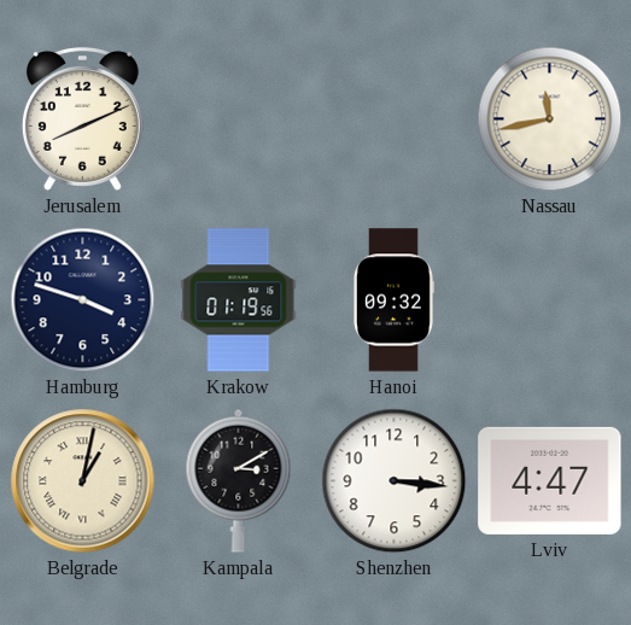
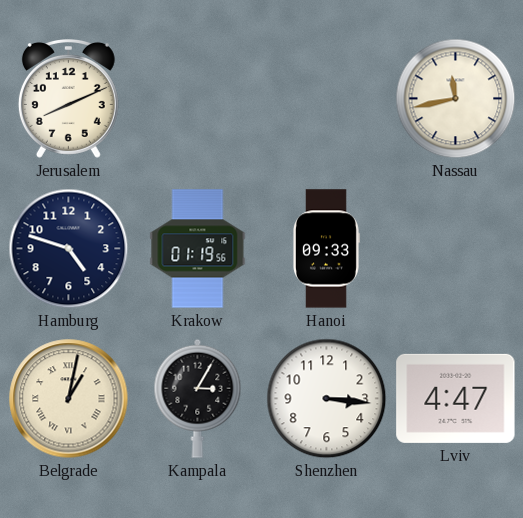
Hamburg: 3:48 -> 4:48
Hanoi: 09:32 -> 09:33
Kampala: 3:10 -> 3:05
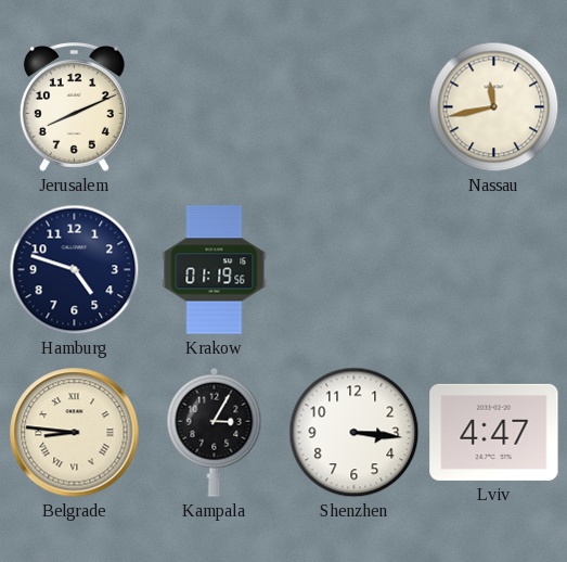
Hanoi: 09:33 -> none
Belgrade: 1:02 -> 8:46
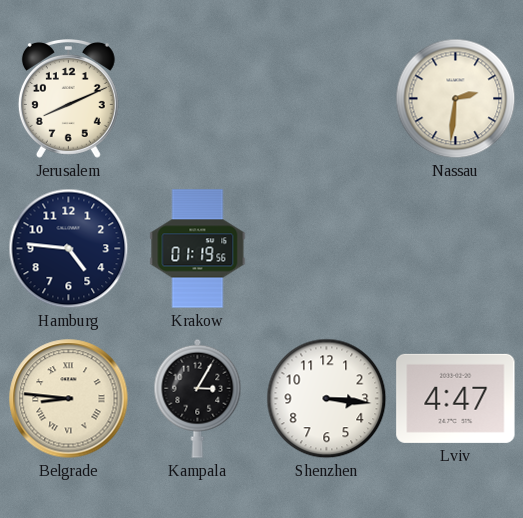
Nassau: 11:43 -> 2:31
Hamburg: 4:48 -> 4:46
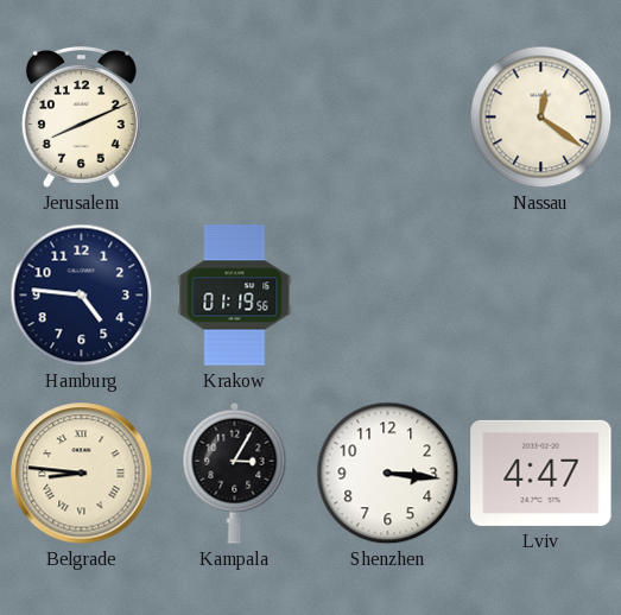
Nassau: 2:31 -> 12:21
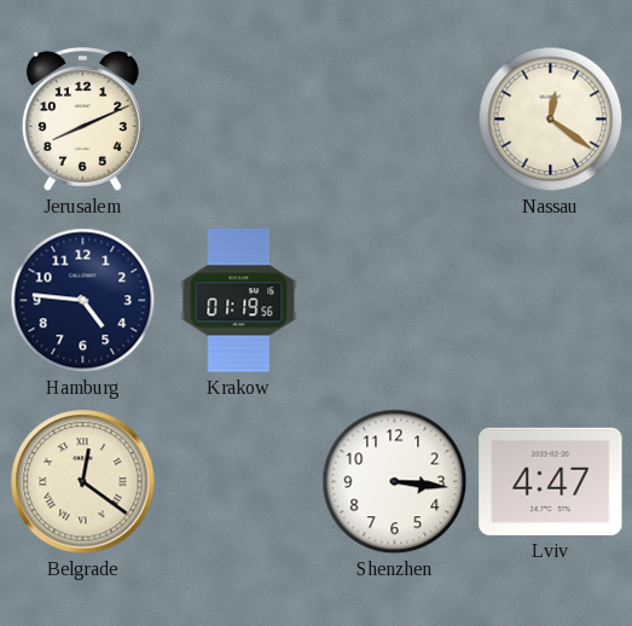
Belgrade: 8:46 -> 12:21
Kampala: 3:05 -> none
